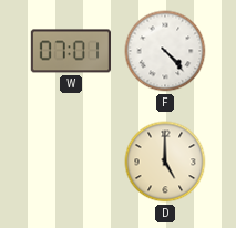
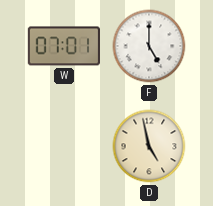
F: 4:23 -> 5:00
D: 5:00 -> 4:58
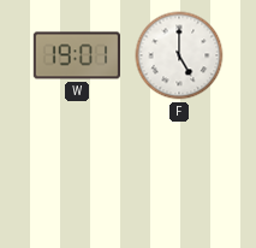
W: 07:01 -> 19:01
D: 4:58 -> none
